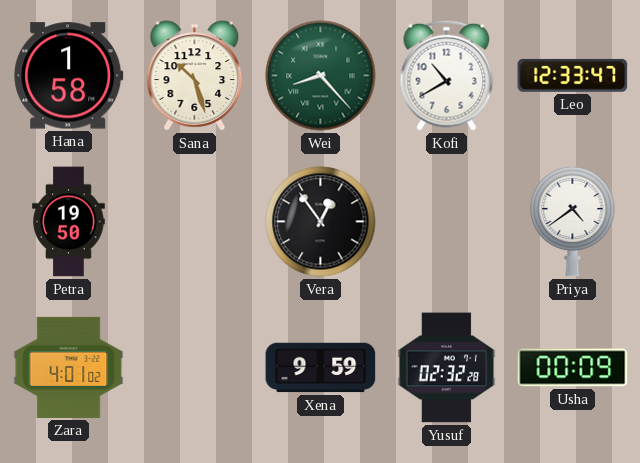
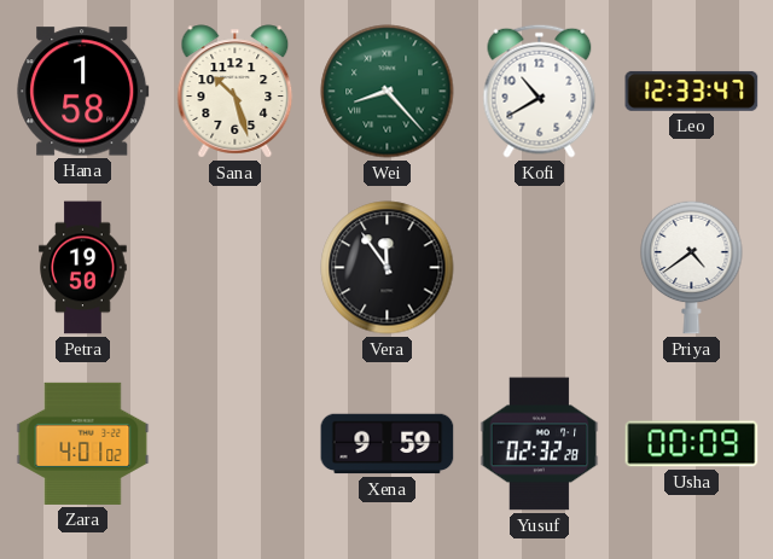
Vera: 12:54 -> 11:54
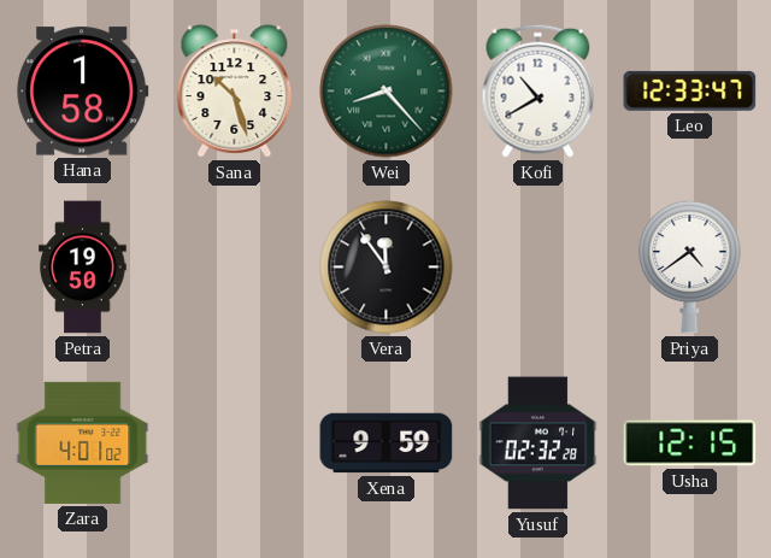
Usha: 00:09 -> 12:15
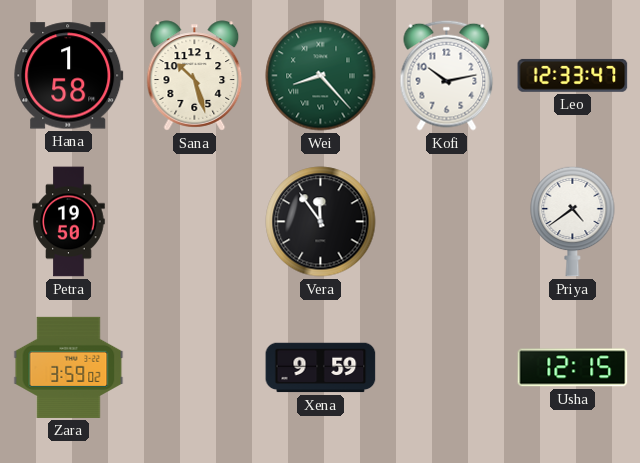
Kofi: 10:40 -> 10:13
Zara: 4:01 -> 3:59
Yusuf: 02:32 -> none
